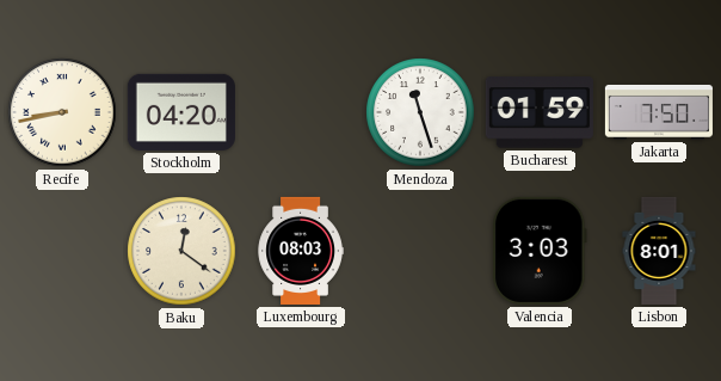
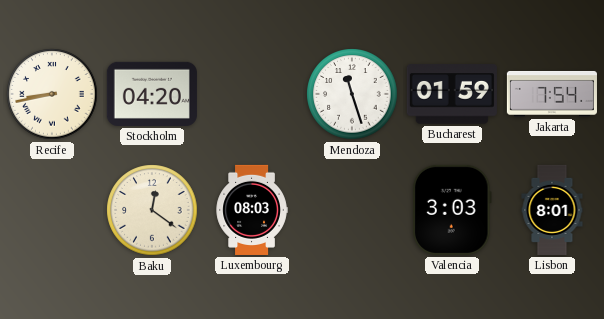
Jakarta: 7:50 -> 7:54
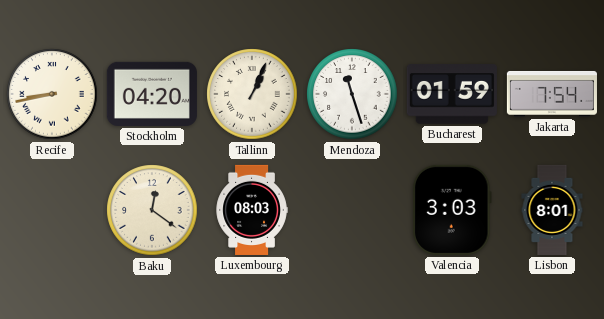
Tallinn: none -> 1:04
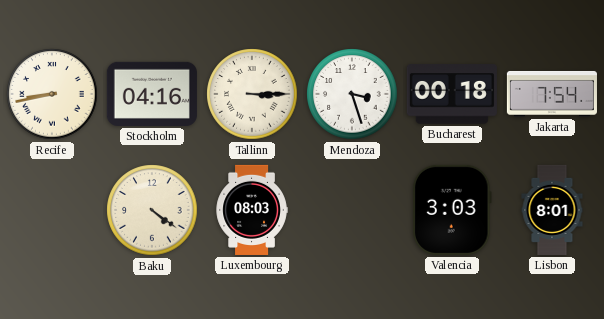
Stockholm: 04:20 -> 04:16
Tallinn: 1:04 -> 3:15
Mendoza: 11:27 -> 3:27
Bucharest: 01:59 -> 00:18
Baku: 12:21 -> 4:21
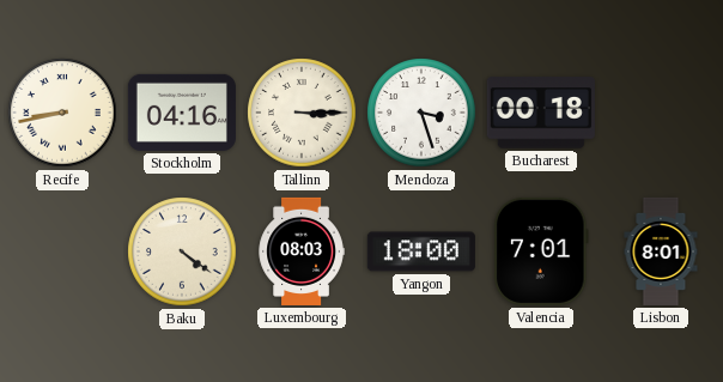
Jakarta: 7:54 -> none
Yangon: none -> 18:00
Valencia: 3:03 -> 7:01
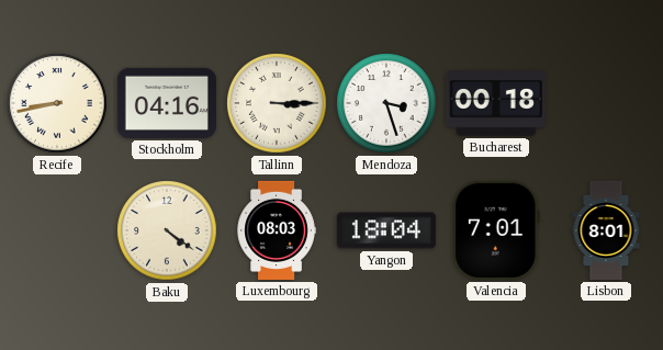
Yangon: 18:00 -> 18:04
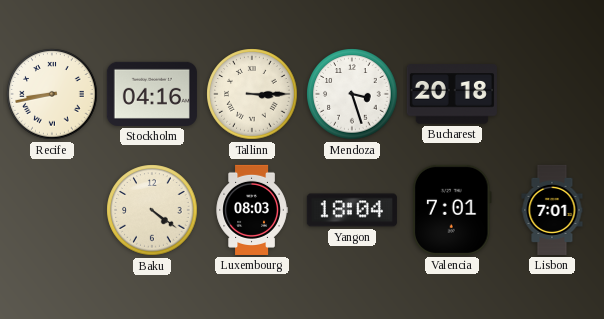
Bucharest: 00:18 -> 20:18
Lisbon: 8:01 -> 7:01
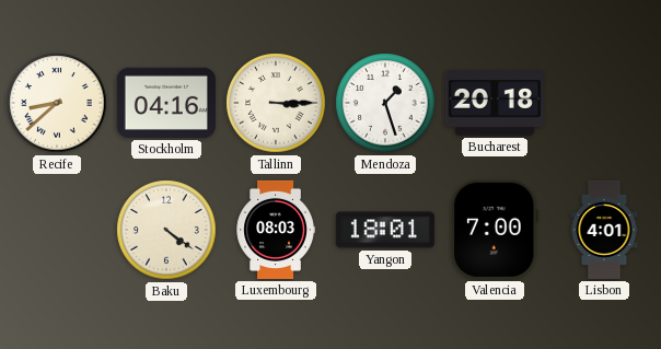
Recife: 8:43 -> 8:38
Mendoza: 3:27 -> 1:27
Yangon: 18:04 -> 18:01
Valencia: 7:01 -> 7:00
Lisbon: 7:01 -> 4:01
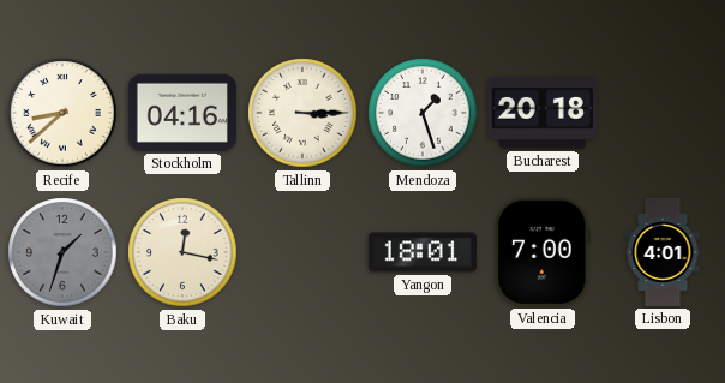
Kuwait: none -> 1:33
Baku: 4:21 -> 12:17
Luxembourg: 08:03 -> none
